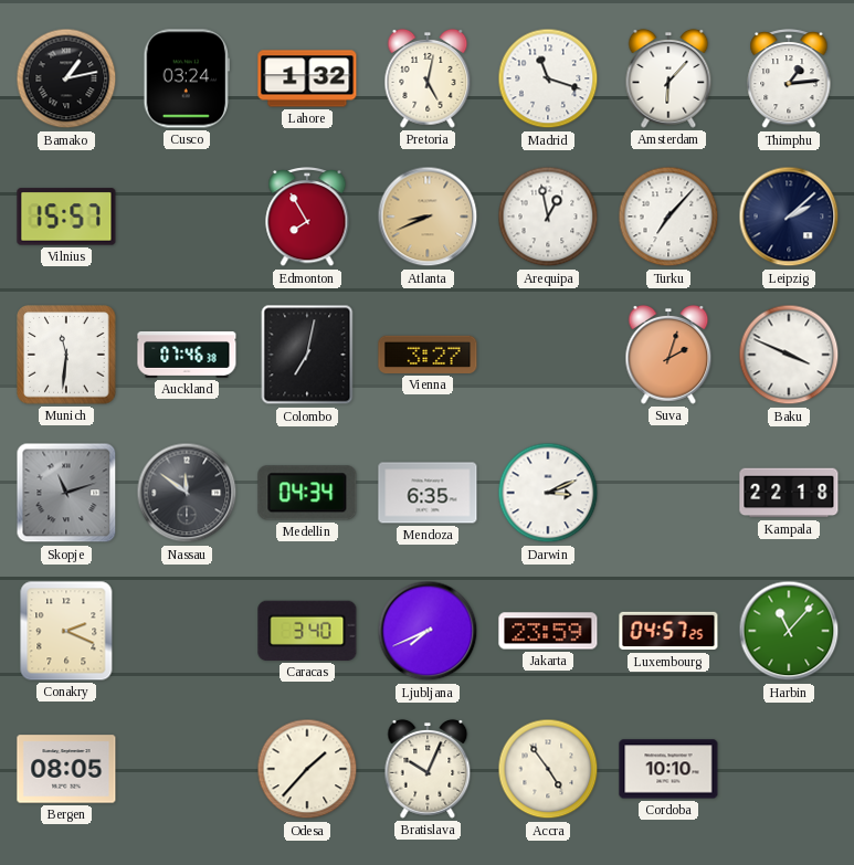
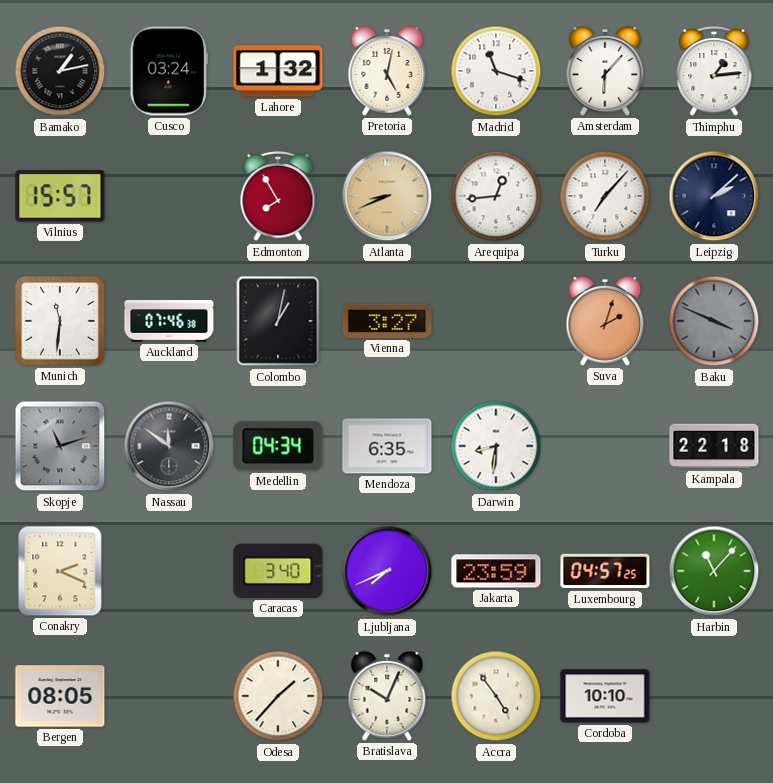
Arequipa: 12:58 -> 12:44
Colombo: 7:02 -> 1:02
Baku dial: white -> grey
Darwin: 3:11 -> 8:31
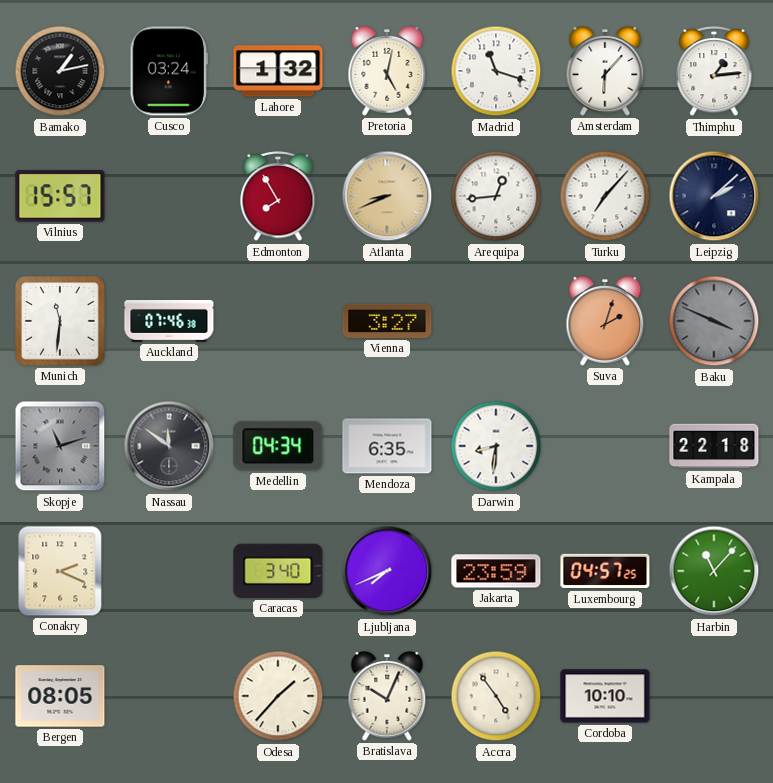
Colombo: 1:02 -> none
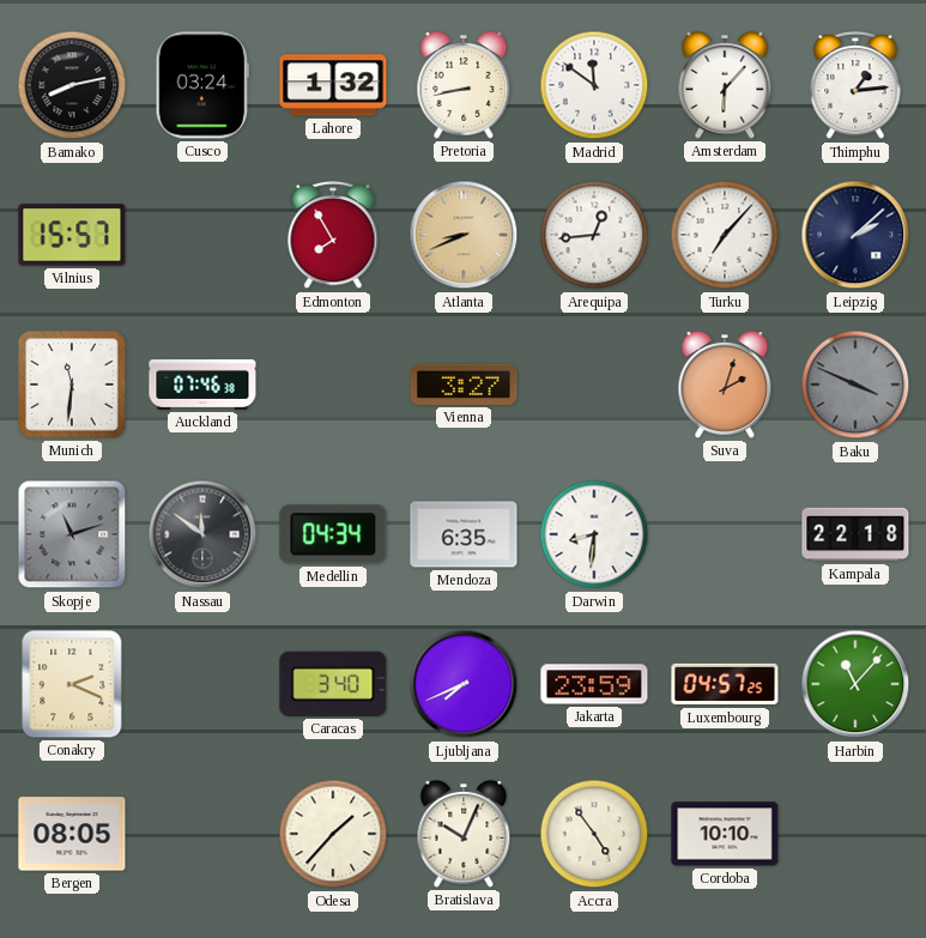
Bamako: 1:13 -> 8:13
Pretoria: 5:02 -> 8:43
Madrid: 11:18 -> 11:51
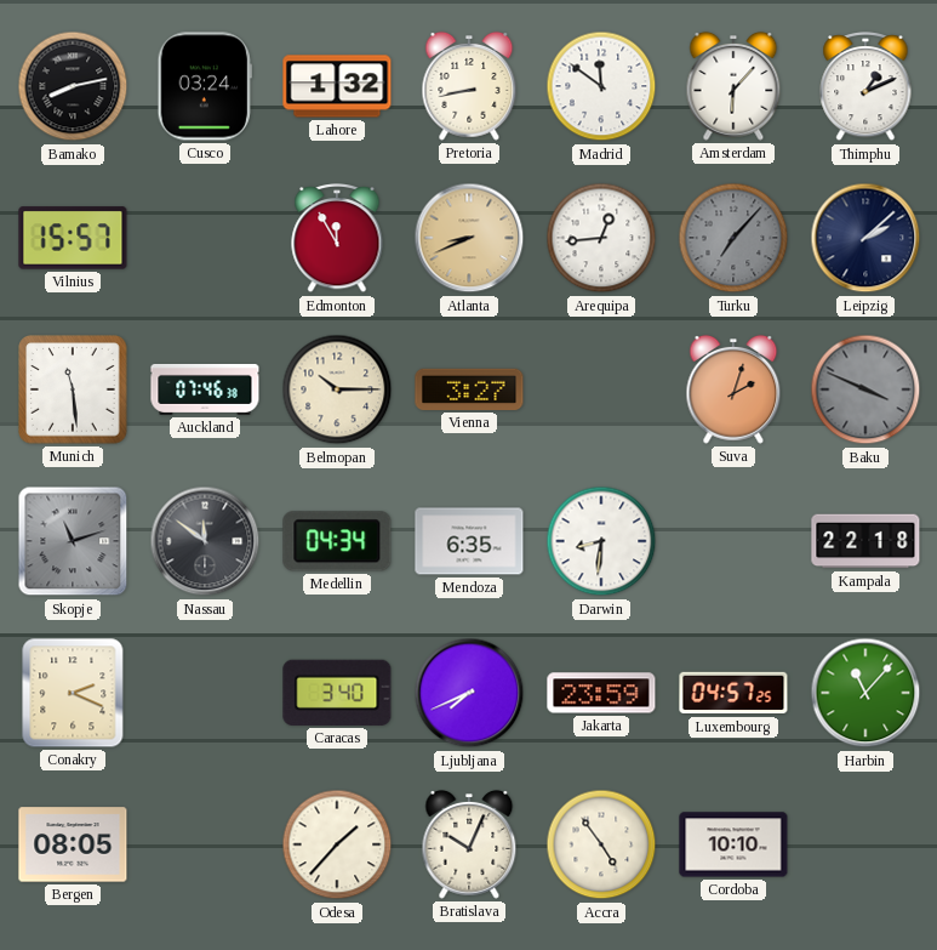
Thimphu: 1:14 -> 1:11
Edmonton: 7:55 -> 11:55
Turku dial: white -> grey
Munich: 11:31 -> 11:29
Belmopan: none -> 10:15
